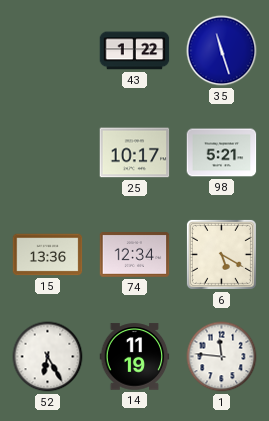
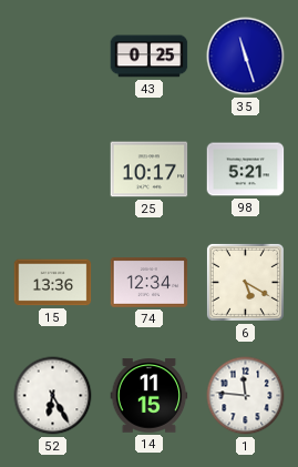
43: 1:22 -> 0:25
14: 11:19 -> 11:15
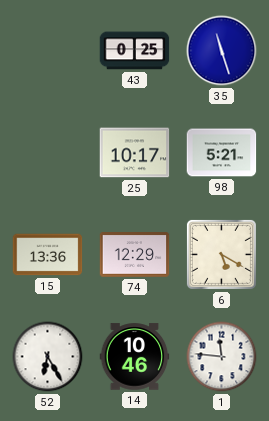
74: 12:34 -> 12:29
14: 11:15 -> 10:46
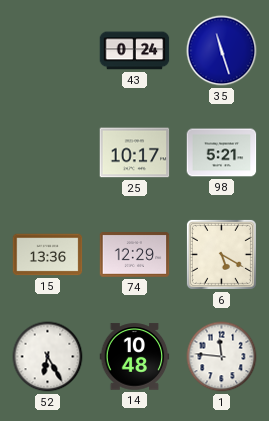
43: 0:25 -> 0:24
14: 10:46 -> 10:48
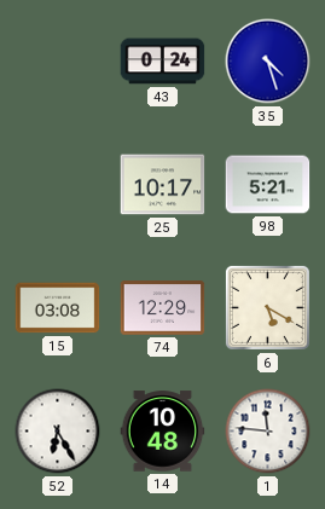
35: 11:27 -> 4:27
15: 13:36 -> 03:08
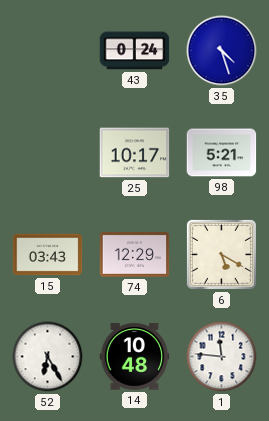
15: 03:08 -> 03:43
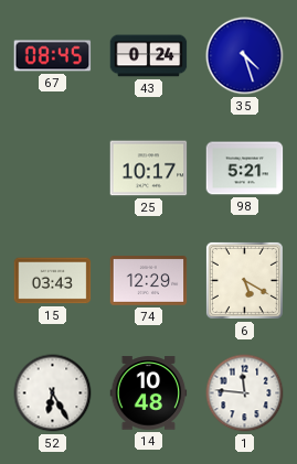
67: none -> 08:45
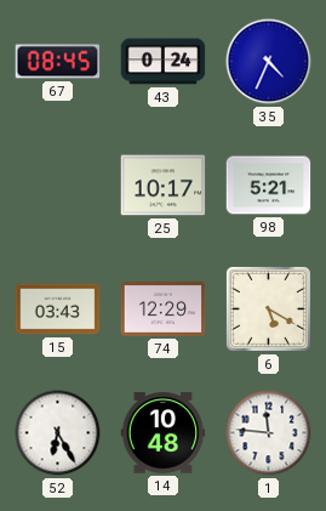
35: 4:27 -> 4:34
